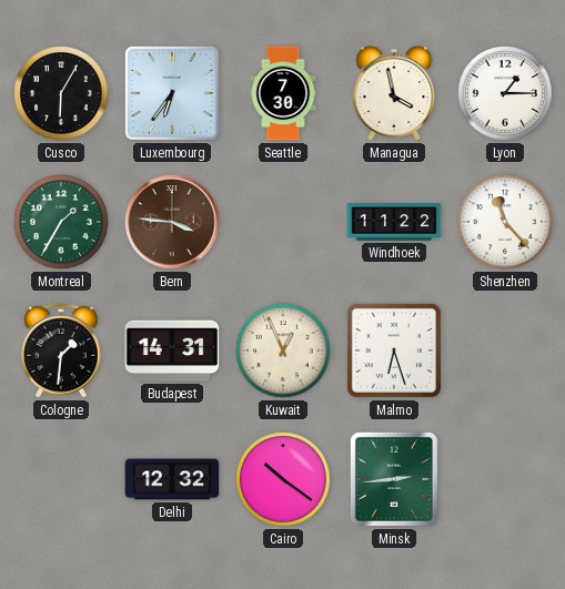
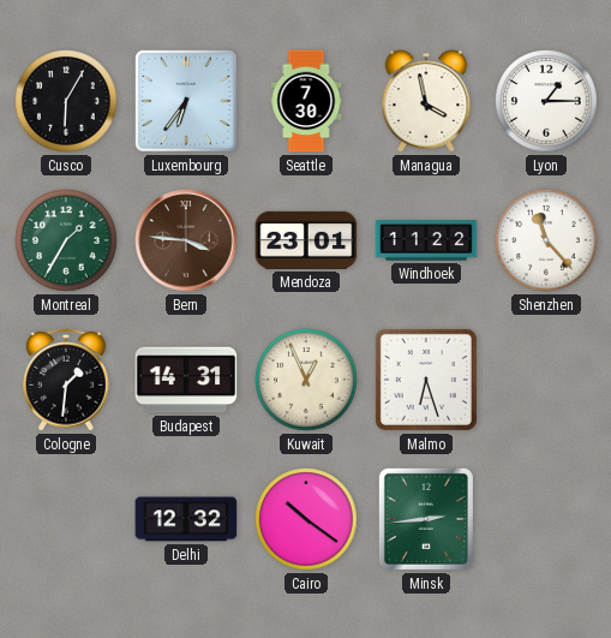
Mendoza: none -> 23:01
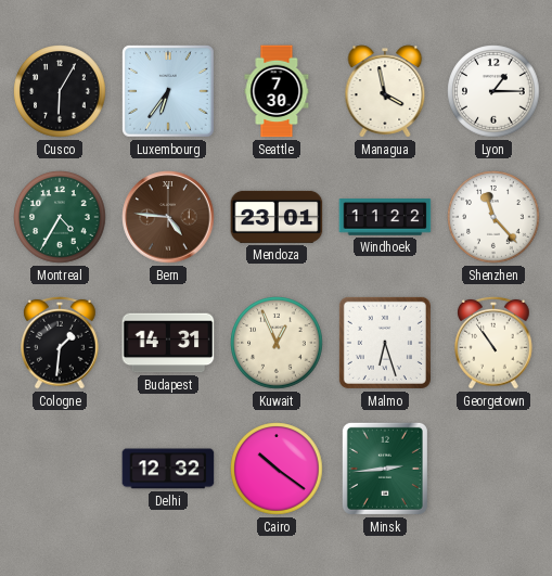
Montreal: 1:35 -> 4:35
Bern: 3:46 -> 4:46
Georgetown: none -> 10:54
